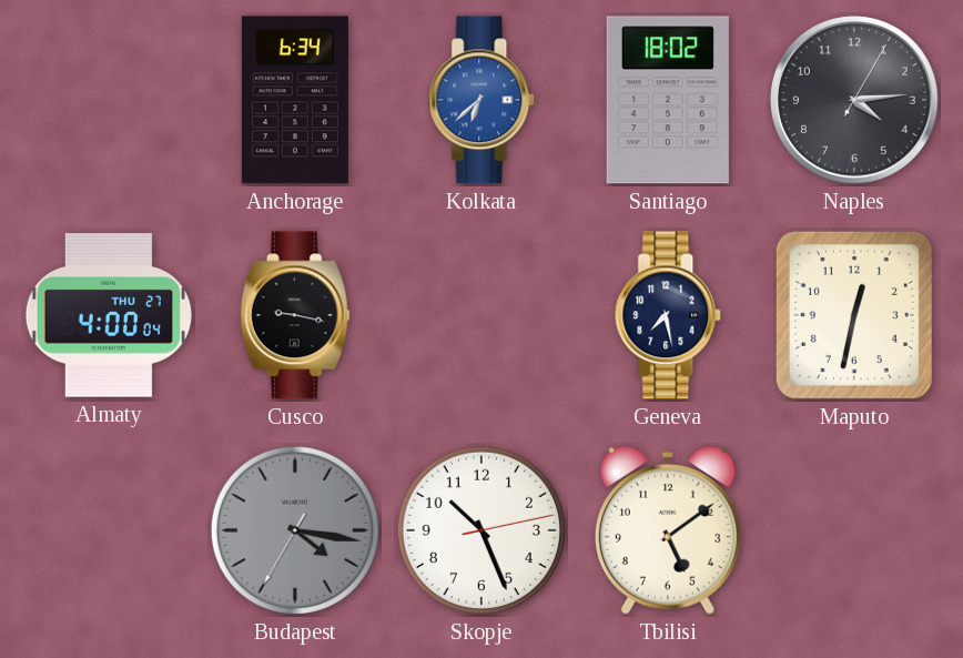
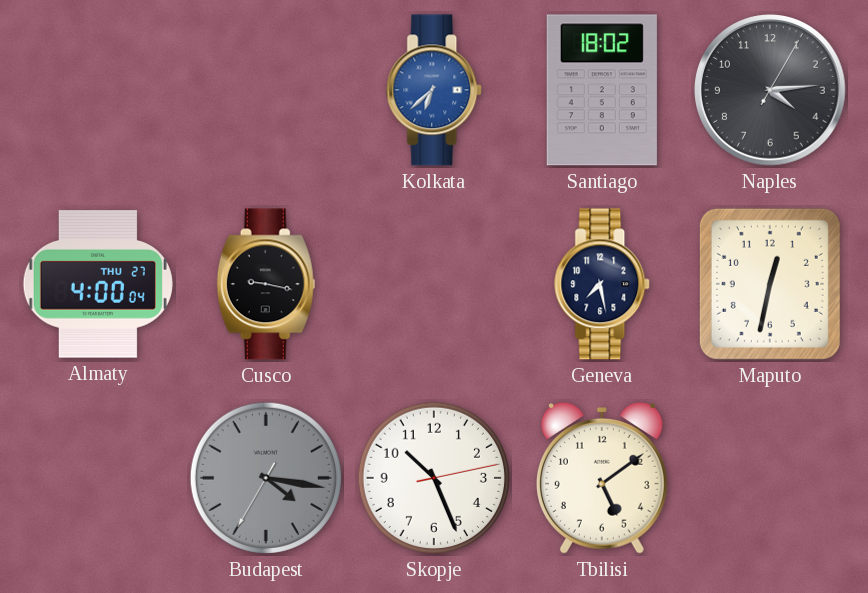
Anchorage: 6:34 -> none
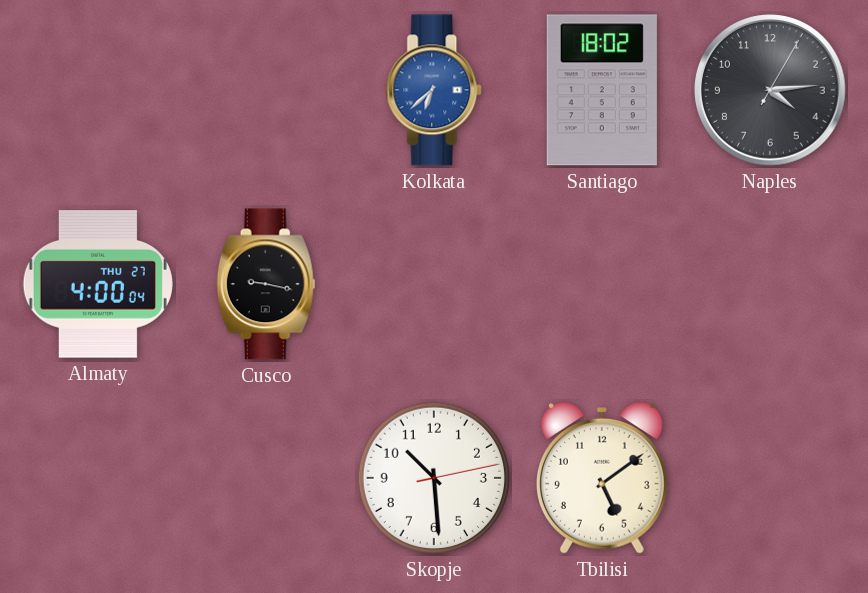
Geneva: 7:28 -> none
Maputo: 12:32 -> none
Budapest: 4:16 -> none
Skopje: 10:26 -> 10:29
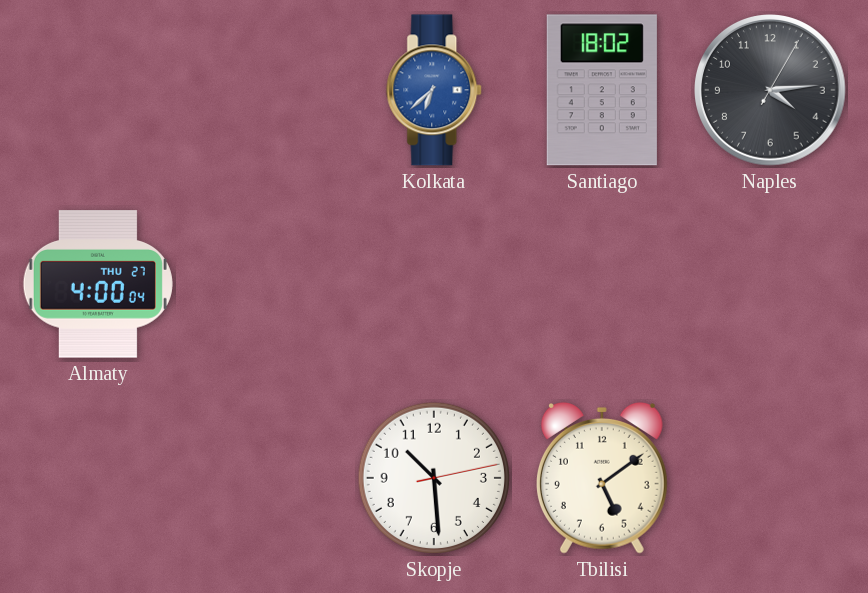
Cusco: 9:17 -> none
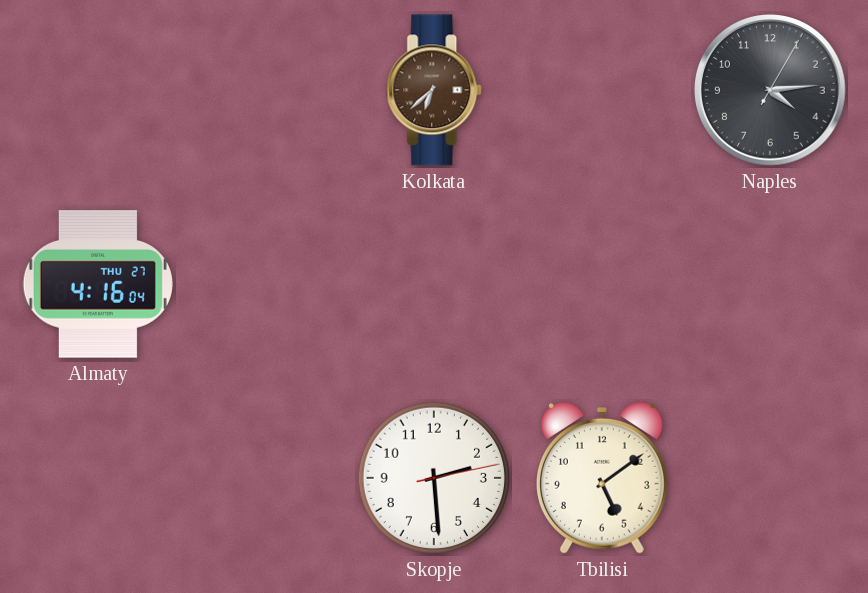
Kolkata dial: blue -> brown
Santiago: 18:02 -> none
Almaty: 4:00 -> 4:16
Skopje: 10:29 -> 2:29
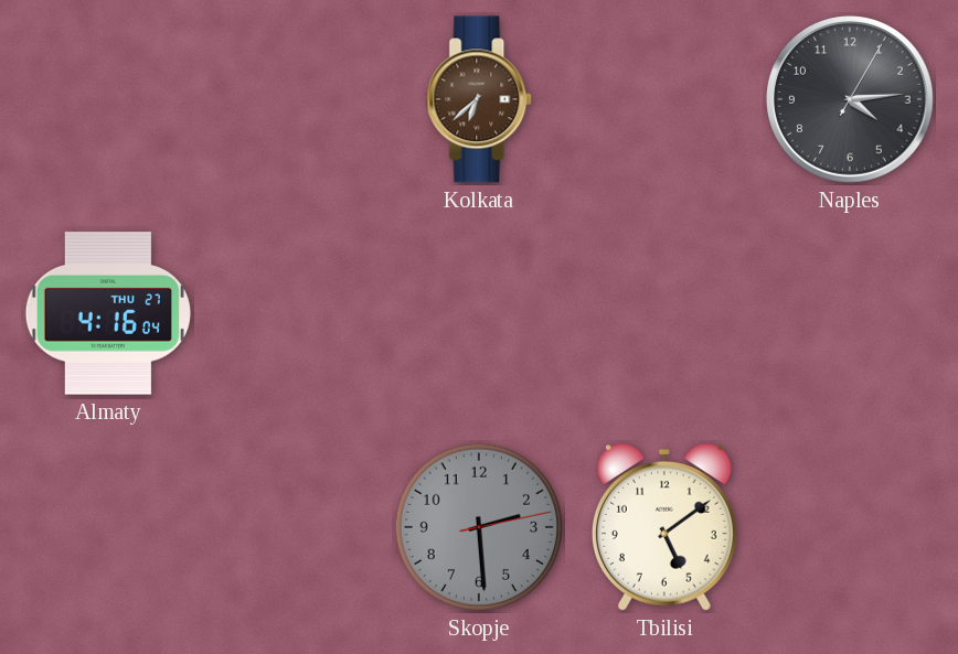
Skopje dial: white -> grey
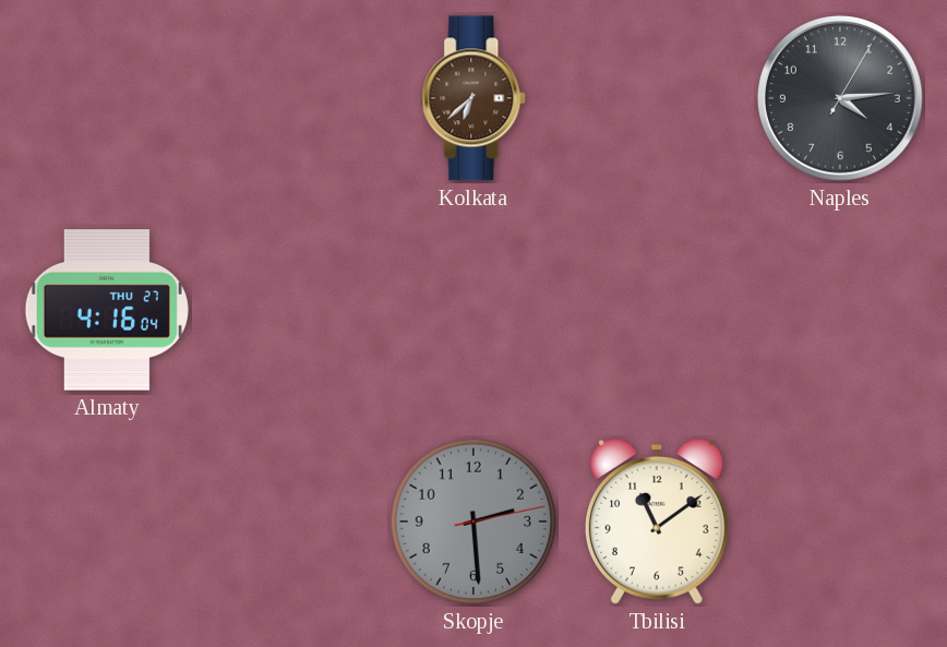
Tbilisi: 5:09 -> 11:09
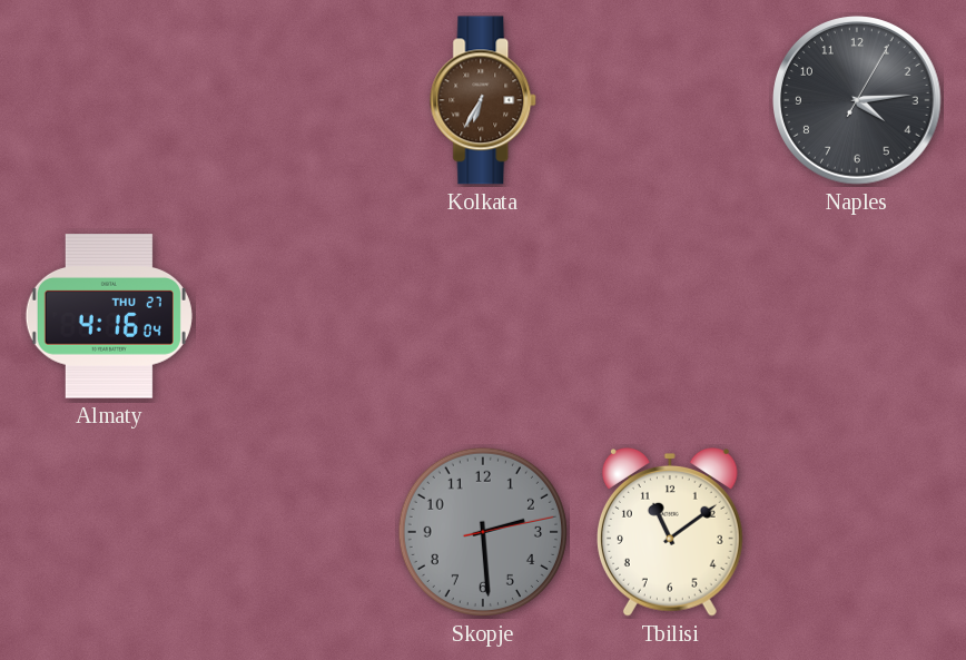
Kolkata: 6:38 -> 6:35
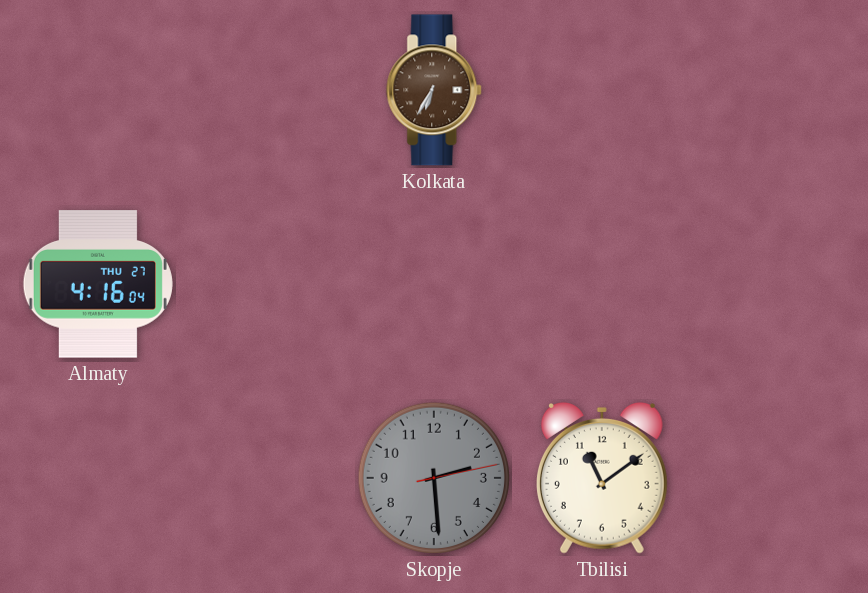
Naples: 4:14 -> none
